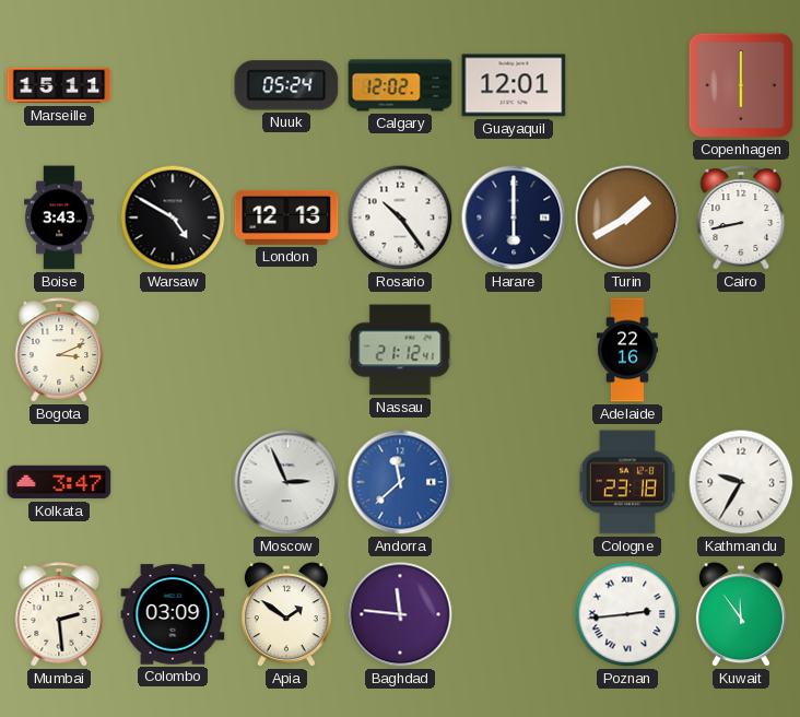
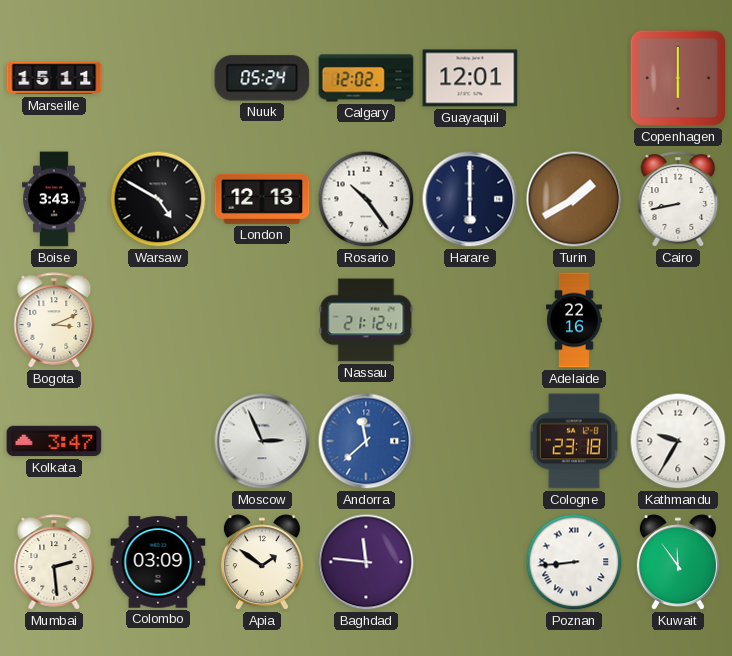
Poznan: 2:44 -> 8:44
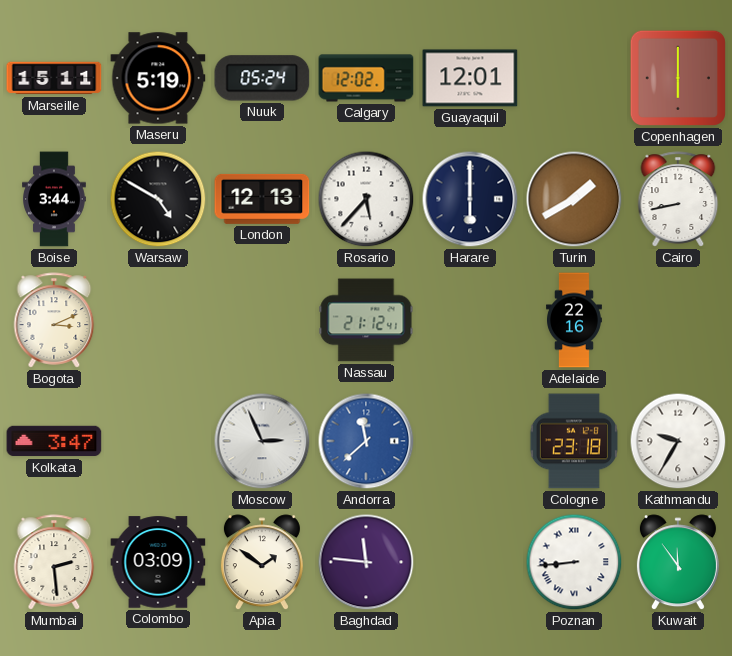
Maseru: none -> 5:19
Boise: 3:43 -> 3:44
Rosario: 10:24 -> 5:37
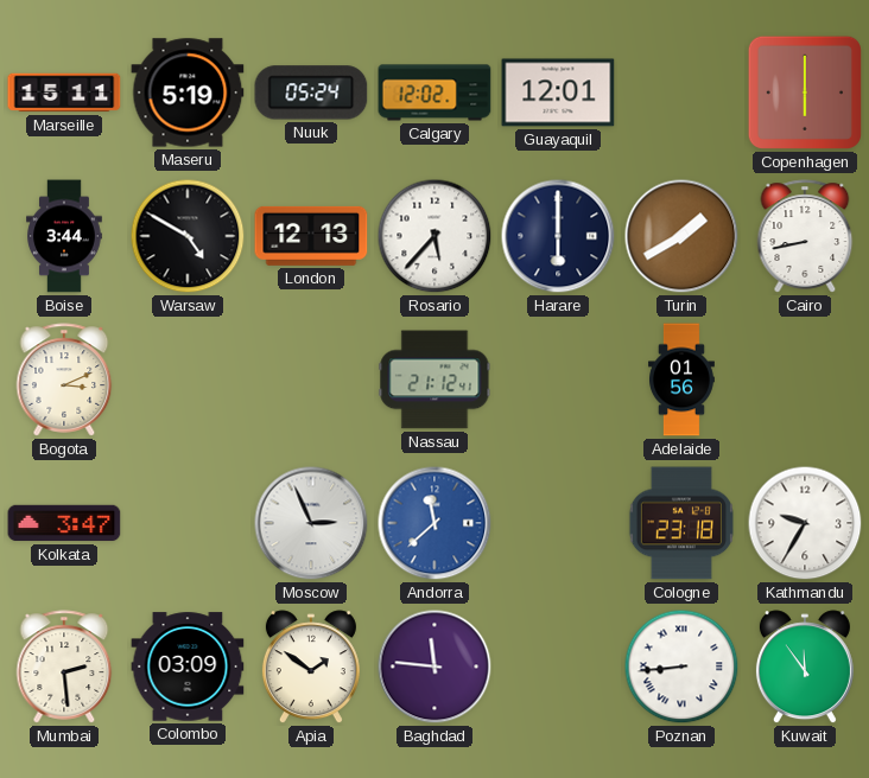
Adelaide: 22:16 -> 01:56
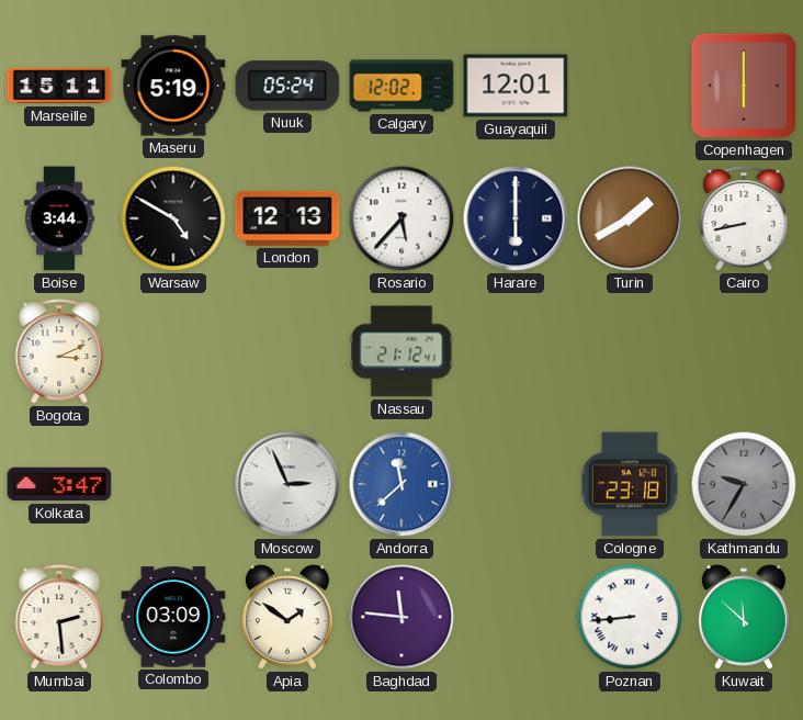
Adelaide: 01:56 -> none
Kathmandu dial: white -> grey
Kuwait: 11:54 -> 11:52
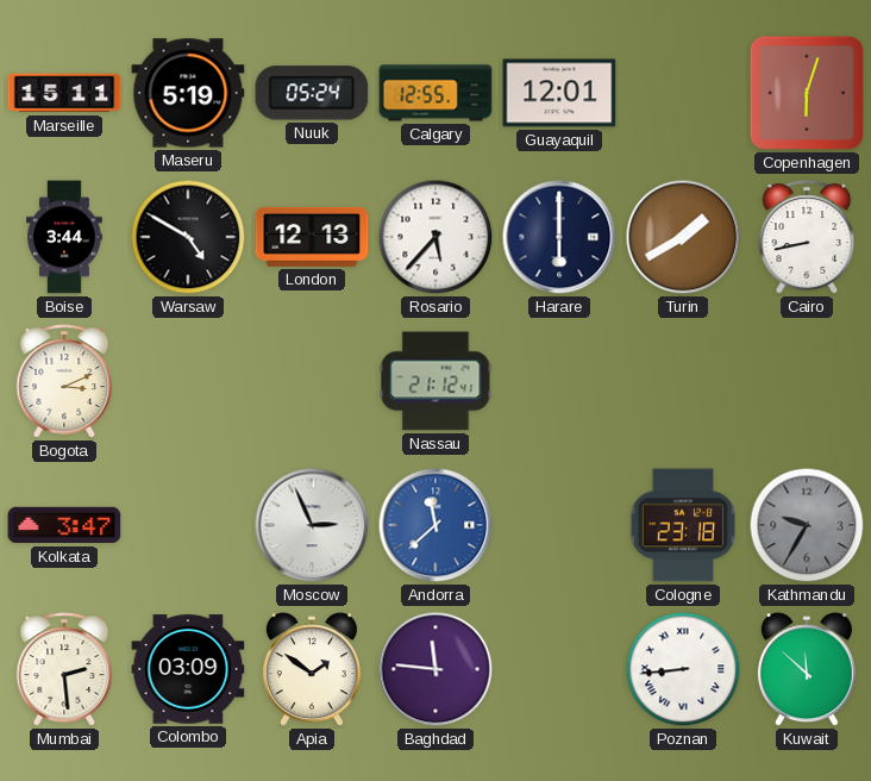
Calgary: 12:02 -> 12:55
Copenhagen: 6:00 -> 6:03
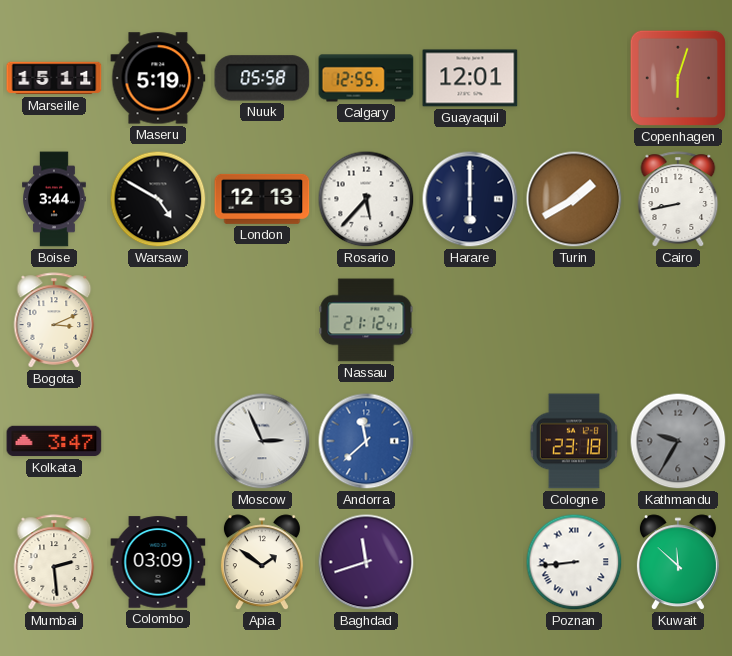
Nuuk: 05:24 -> 05:58
Baghdad: 11:46 -> 11:42
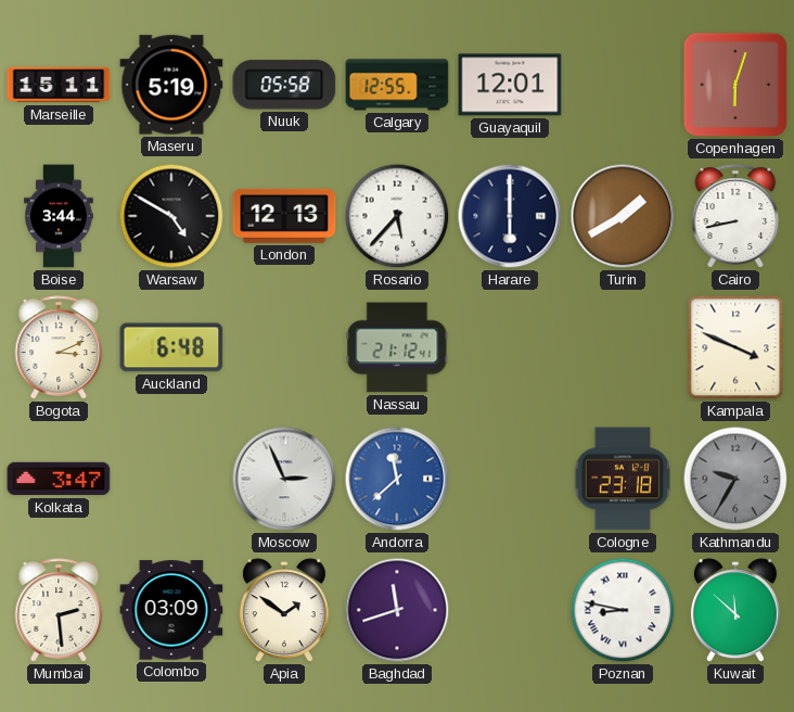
Auckland: none -> 6:48
Kampala: none -> 3:49
Poznan: 8:44 -> 8:47
